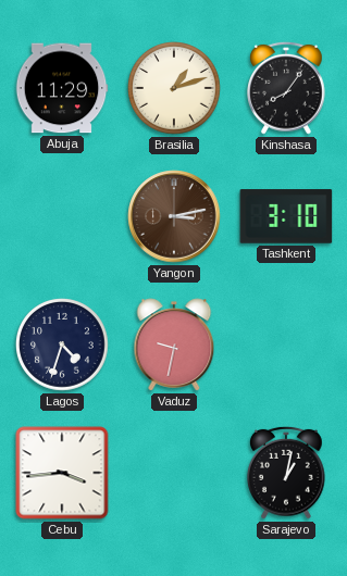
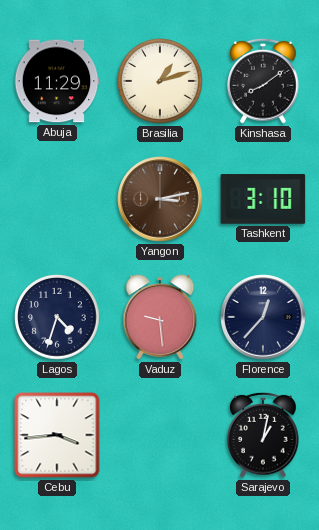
Kinshasa: 8:06 -> 8:09
Vaduz: 9:32 -> 9:29
Florence: none -> 12:37
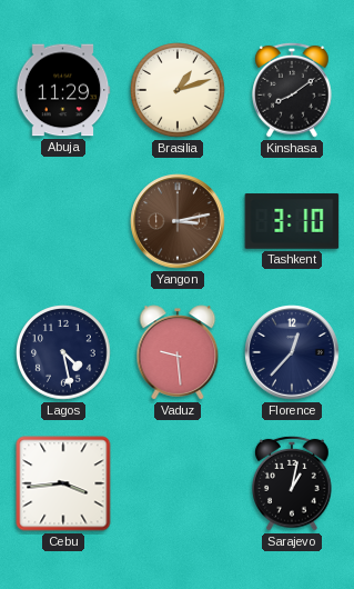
Lagos: 4:33 -> 4:28
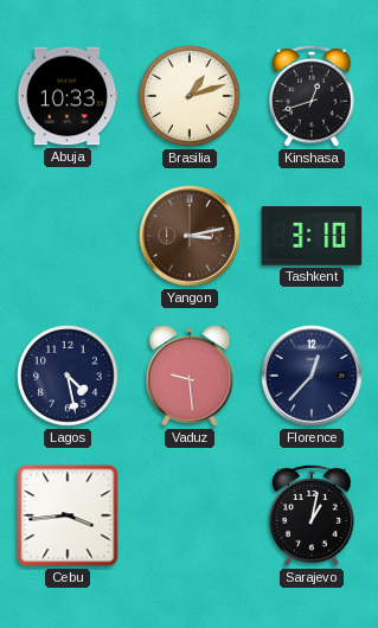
Abuja: 11:29 -> 10:33
Kinshasa: 8:09 -> 12:42
